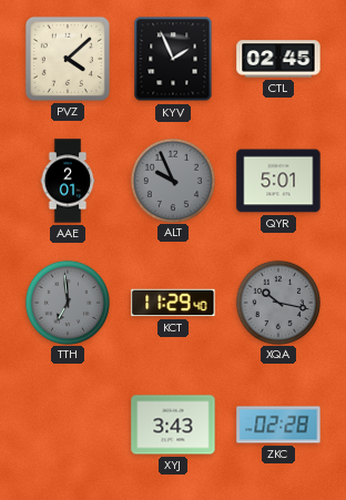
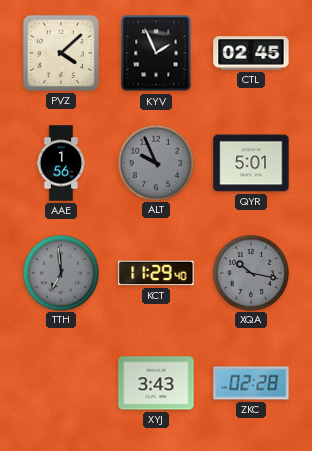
AAE: 2:01 -> 1:56
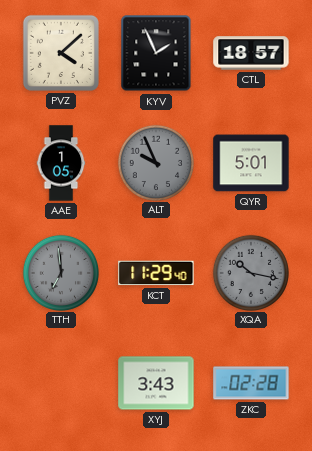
CTL: 02:45 -> 18:57
AAE: 1:56 -> 1:05
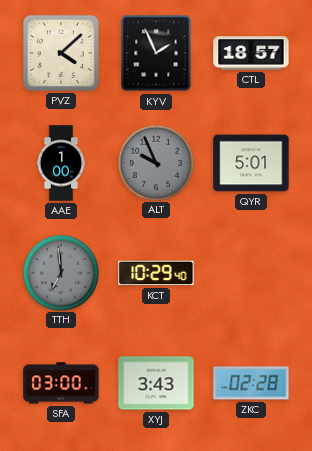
AAE: 1:05 -> 1:00
KCT: 11:29 -> 10:29
XQA: 10:17 -> none
SFA: none -> 03:00
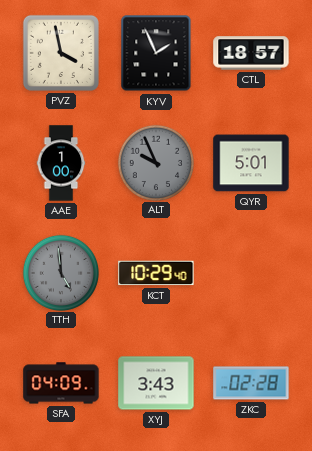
PVZ: 4:08 -> 3:58
TTH: 6:59 -> 4:59
SFA: 03:00 -> 04:09
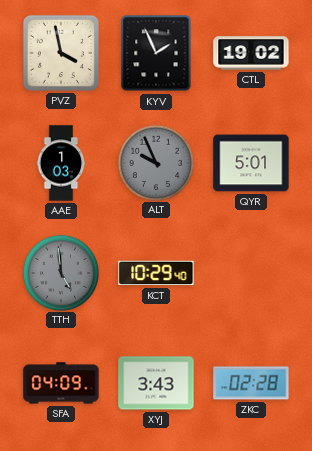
CTL: 18:57 -> 19:02
AAE: 1:00 -> 1:03
